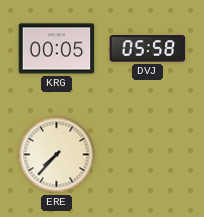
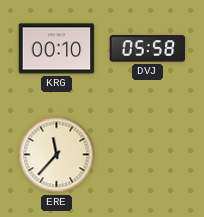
KRG: 00:05 -> 00:10
ERE: 7:37 -> 11:37
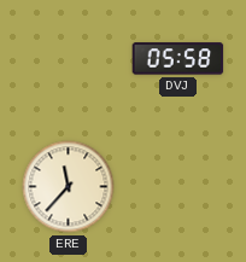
KRG: 00:10 -> none
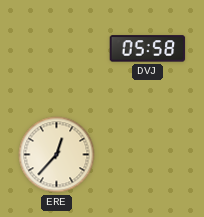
ERE: 11:37 -> 12:37
